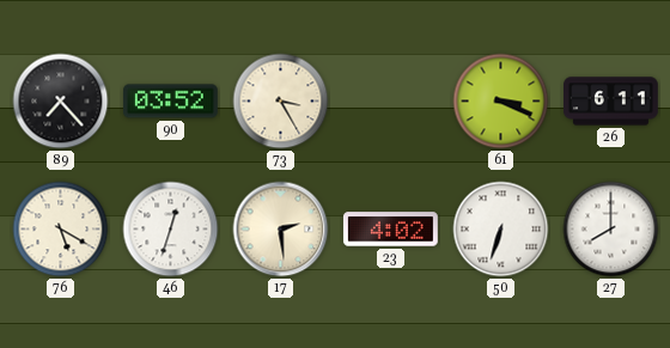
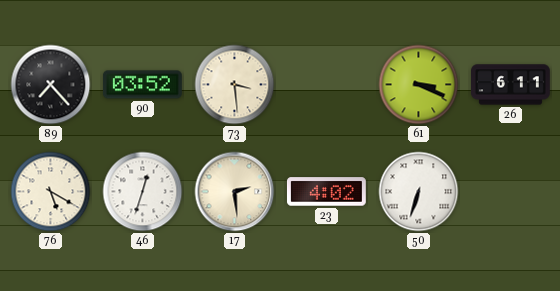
73: 3:25 -> 3:29
27: 8:00 -> none
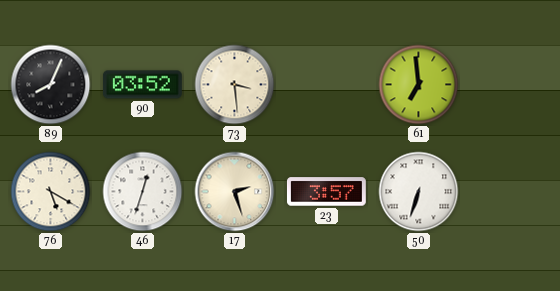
89: 7:23 -> 8:04
61: 3:19 -> 6:59
26: 6:11 -> none
17: 2:29 -> 2:27
23: 4:02 -> 3:57
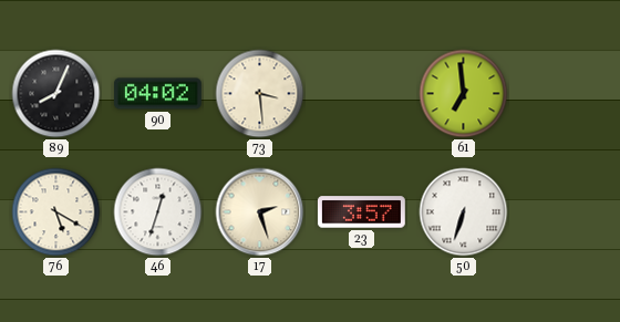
90: 03:52 -> 04:02
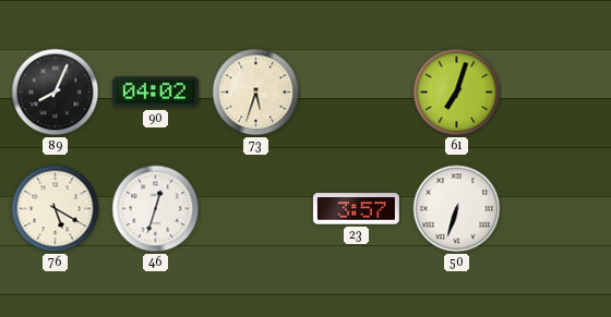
73: 3:29 -> 5:33
61: 6:59 -> 7:03
17: 2:27 -> none
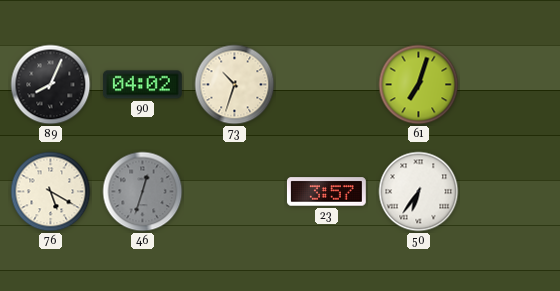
73: 5:33 -> 10:33
46 dial: white -> grey
50: 6:33 -> 6:36
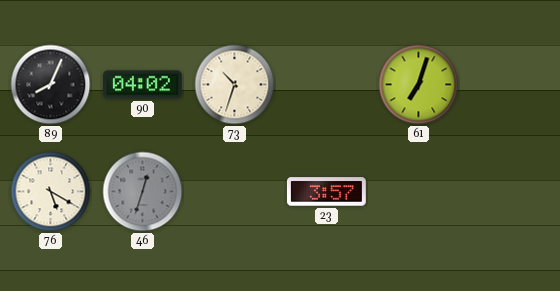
50: 6:36 -> none
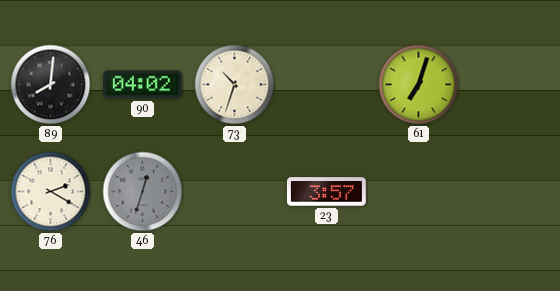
89: 8:04 -> 8:01
76: 5:20 -> 2:20
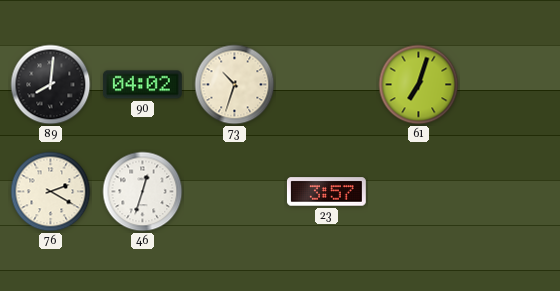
46 dial: grey -> white
